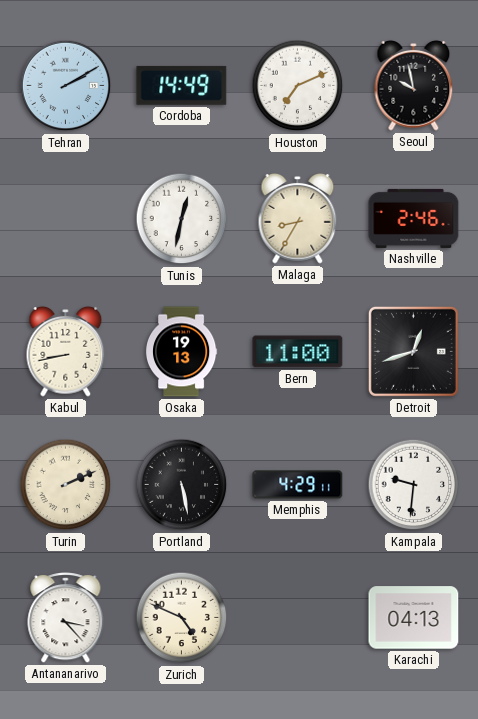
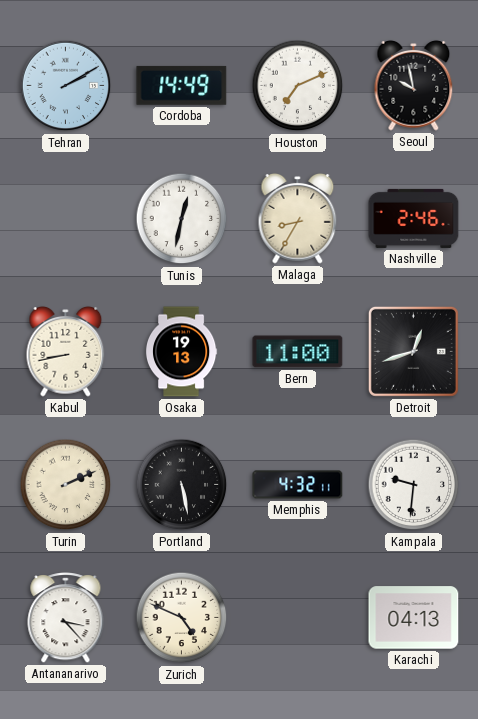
Memphis: 4:29 -> 4:32
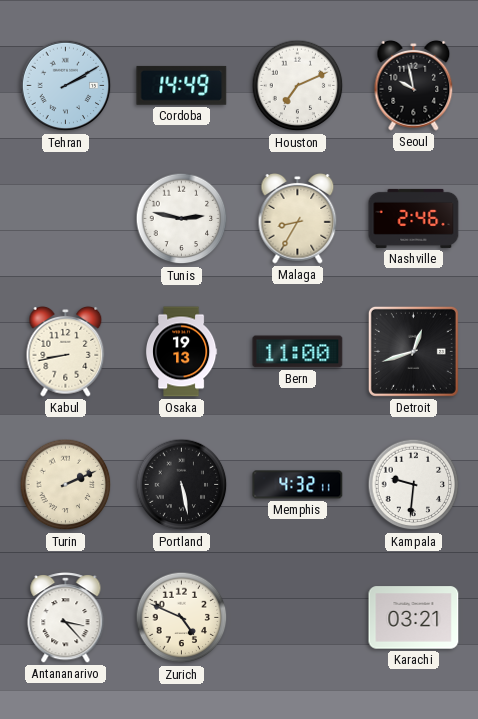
Tunis: 12:32 -> 2:47
Karachi: 04:13 -> 03:21
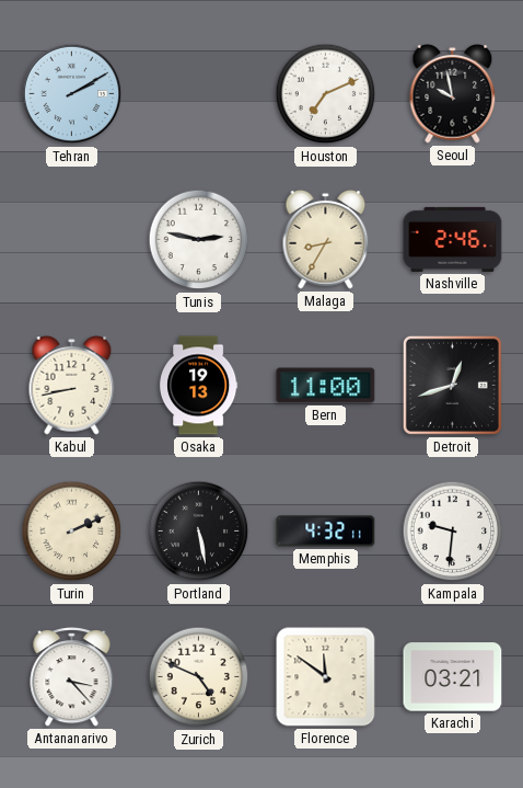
Cordoba: 14:49 -> none
Florence: none -> 11:51
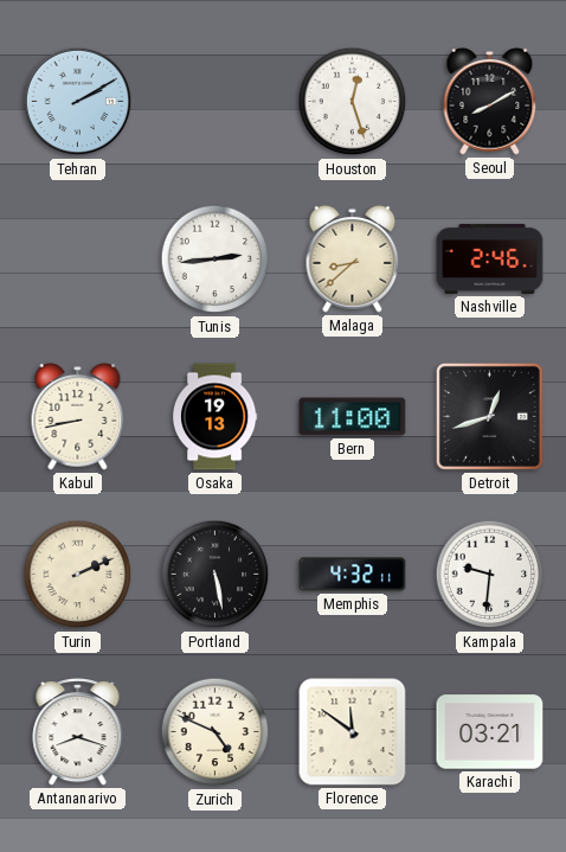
Houston: 7:11 -> 12:27
Seoul: 9:58 -> 8:10
Tunis: 2:47 -> 2:44
Malaga: 8:35 -> 8:38
Antananarivo: 3:23 -> 8:18
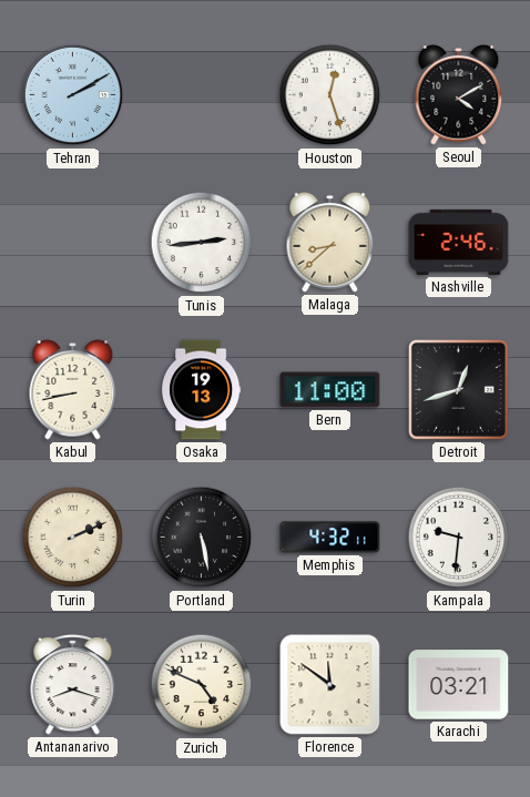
Seoul: 8:10 -> 4:10
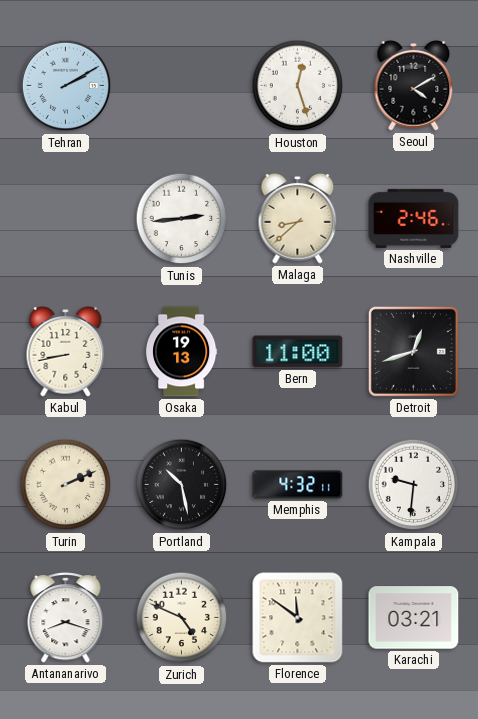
Portland: 5:28 -> 10:28
